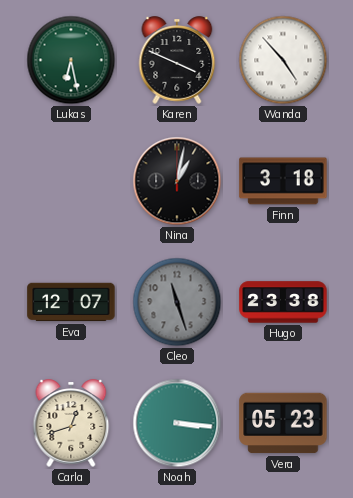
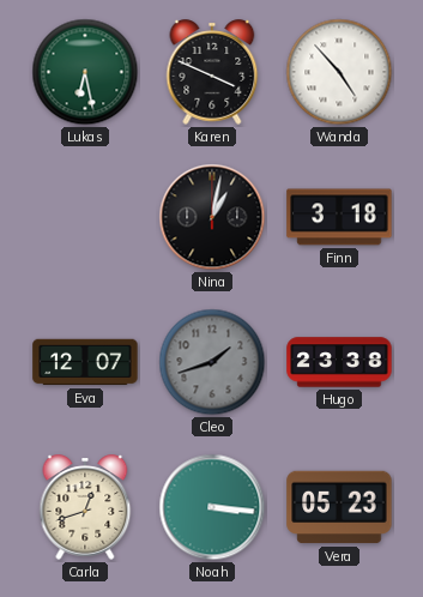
Cleo: 11:27 -> 1:42
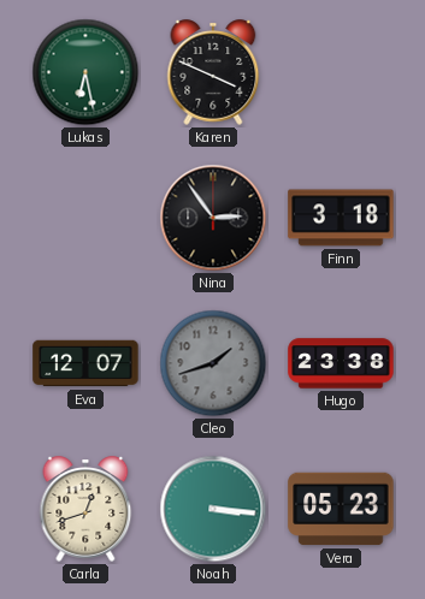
Wanda: 4:53 -> none
Nina: 1:02 -> 2:54
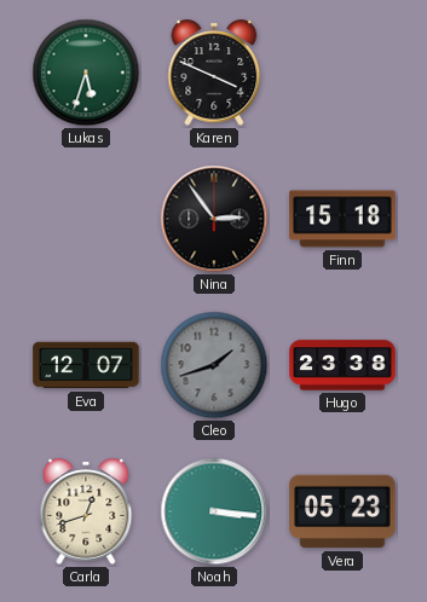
Lukas: 6:28 -> 5:33
Finn: 3:18 -> 15:18
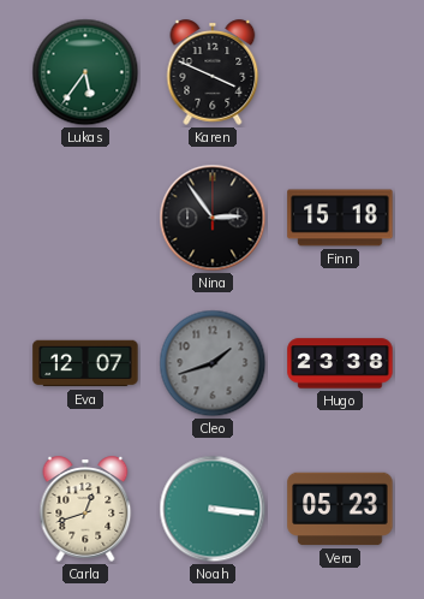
Lukas: 5:33 -> 5:36
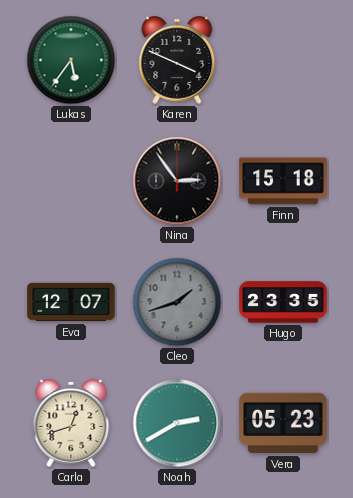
Hugo: 23:38 -> 23:35
Noah: 3:16 -> 2:40
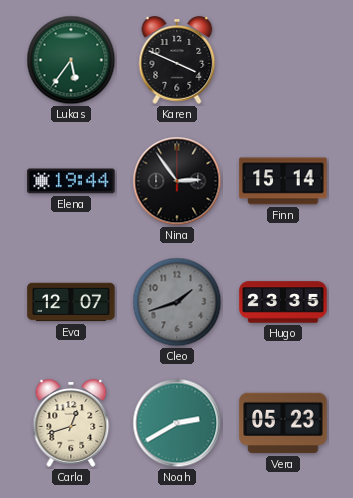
Elena: none -> 19:44
Finn: 15:18 -> 15:14
